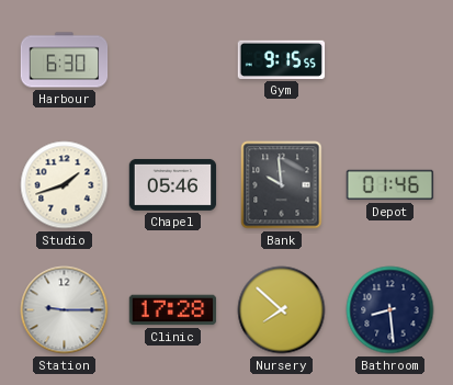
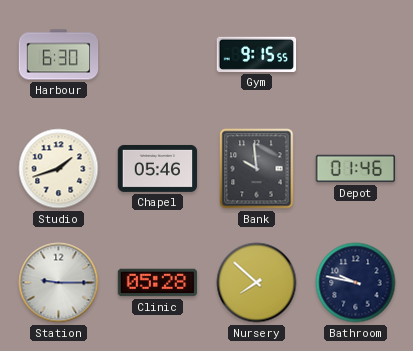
Clinic: 17:28 -> 05:28
Bathroom: 8:29 -> 9:47
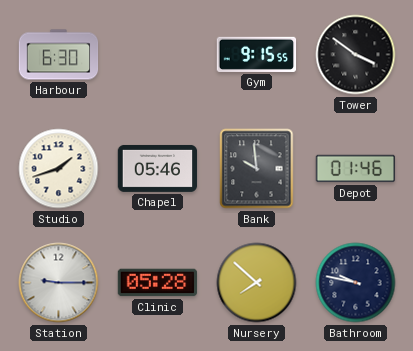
Tower: none -> 3:51
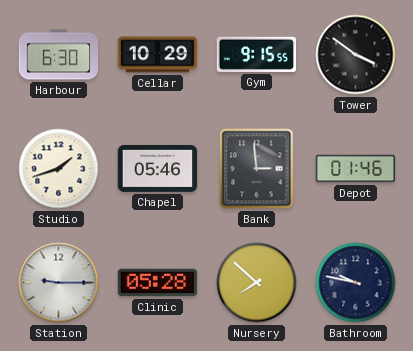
Cellar: none -> 10:29
Bank: 9:59 -> 2:59
